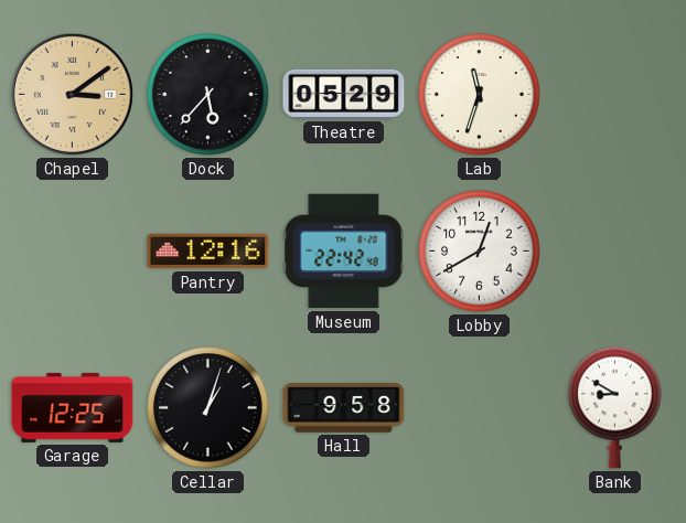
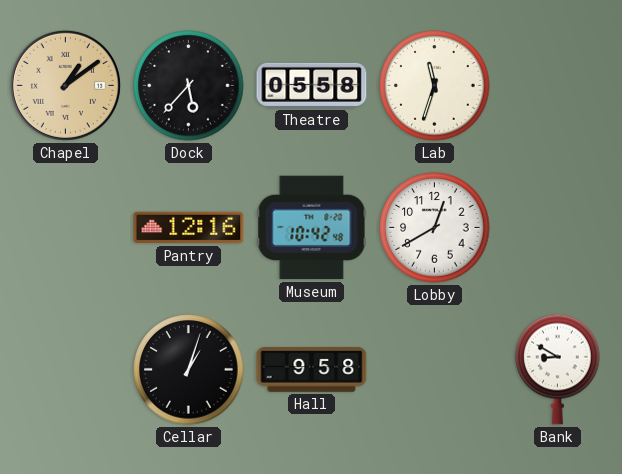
Chapel: 3:09 -> 1:09
Theatre: 05:29 -> 05:58
Museum: 22:42 -> 10:42
Garage: 12:25 -> none
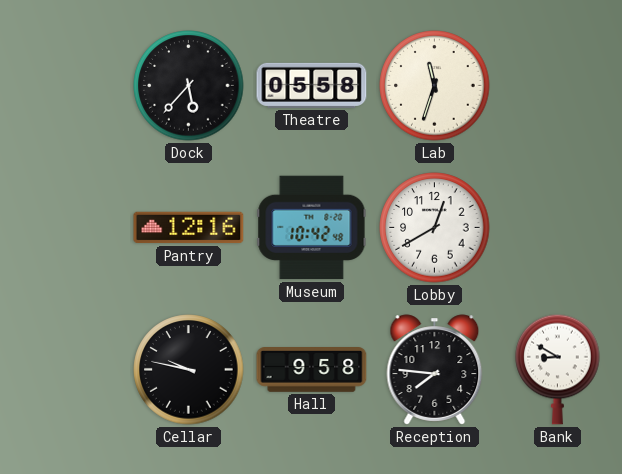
Chapel: 1:09 -> none
Cellar: 1:03 -> 9:47
Reception: none -> 7:46
